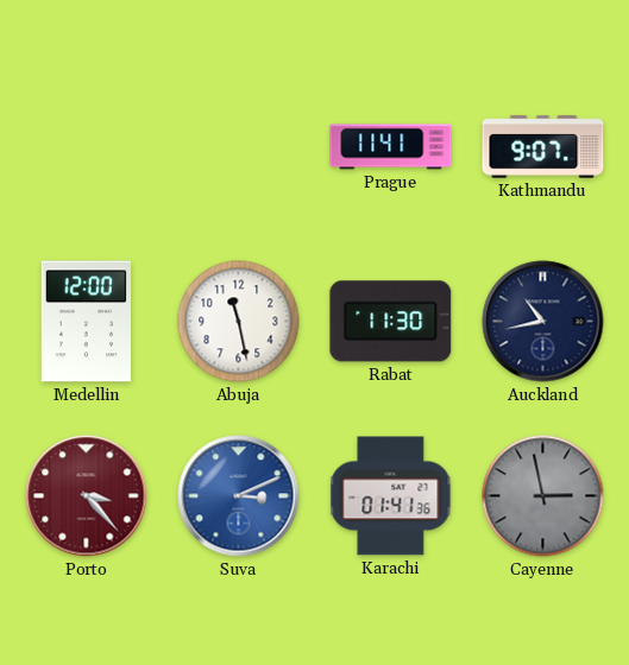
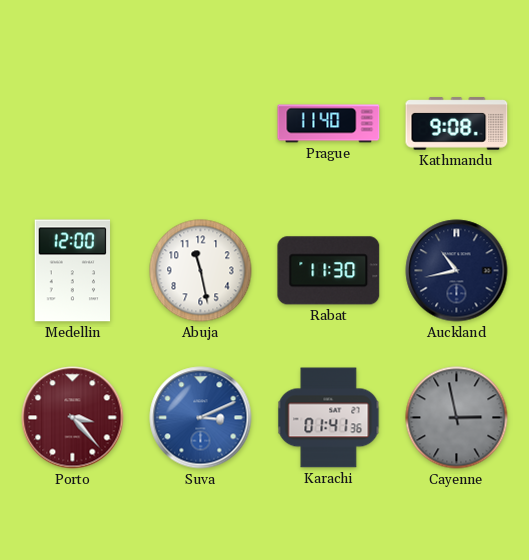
Prague: 11:41 -> 11:40
Kathmandu: 9:07 -> 9:08
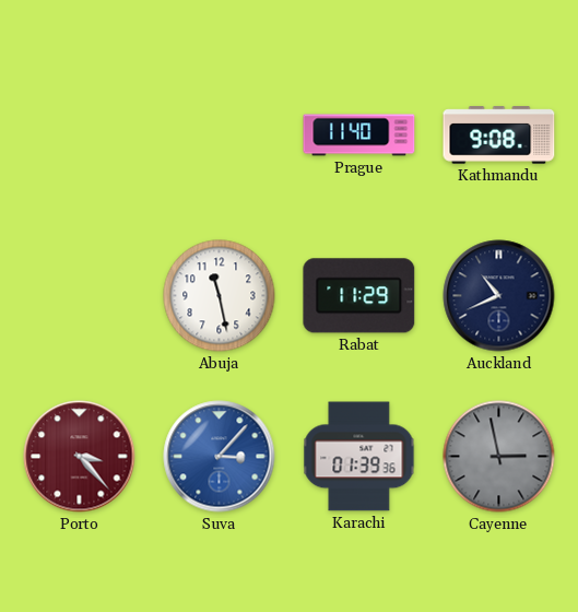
Medellin: 12:00 -> none
Rabat: 11:30 -> 11:29
Auckland: 10:43 -> 10:41
Suva: 3:11 -> 3:07
Karachi: 01:41 -> 01:39
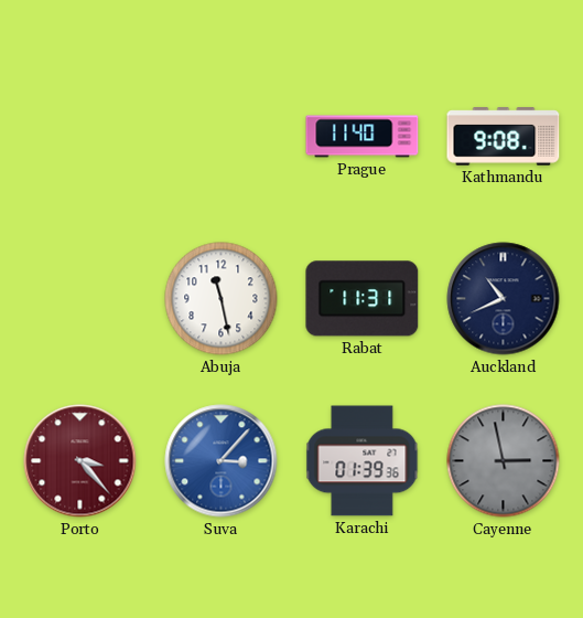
Rabat: 11:29 -> 11:31
